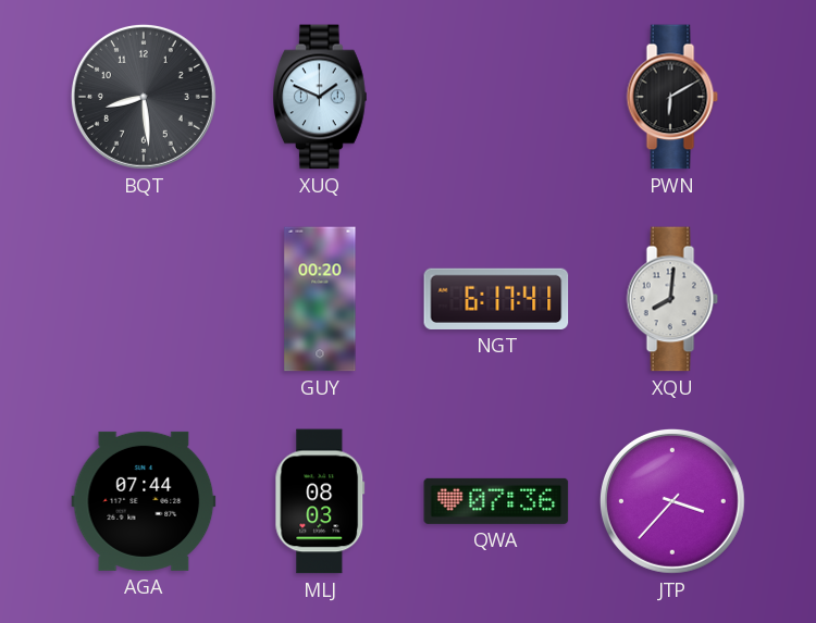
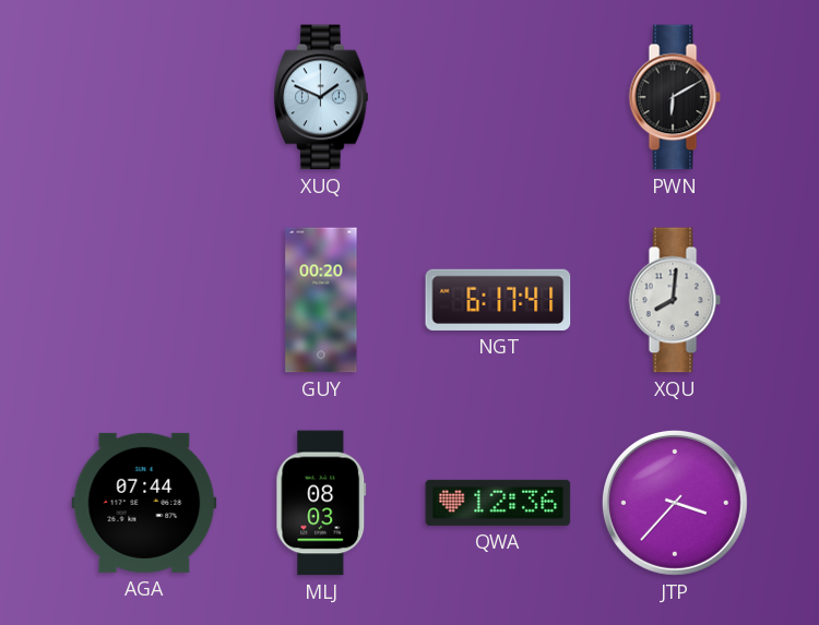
BQT: 8:29 -> none
QWA: 07:36 -> 12:36
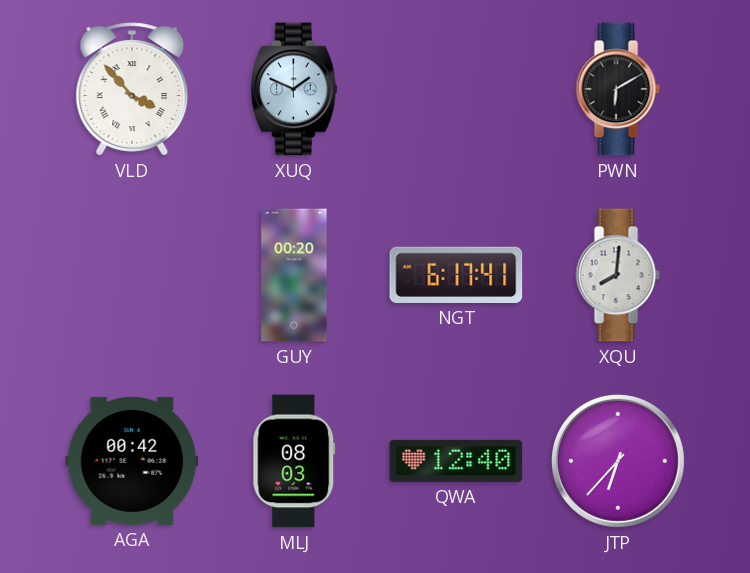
VLD: none -> 3:53
AGA: 07:44 -> 00:42
QWA: 12:36 -> 12:40
JTP: 3:37 -> 6:37
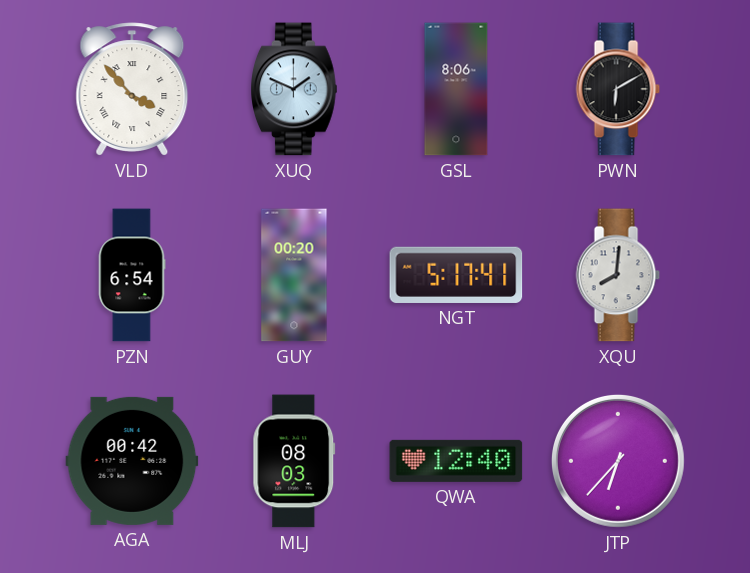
GSL: none -> 8:06
PZN: none -> 6:54
NGT: 6:17 -> 5:17
